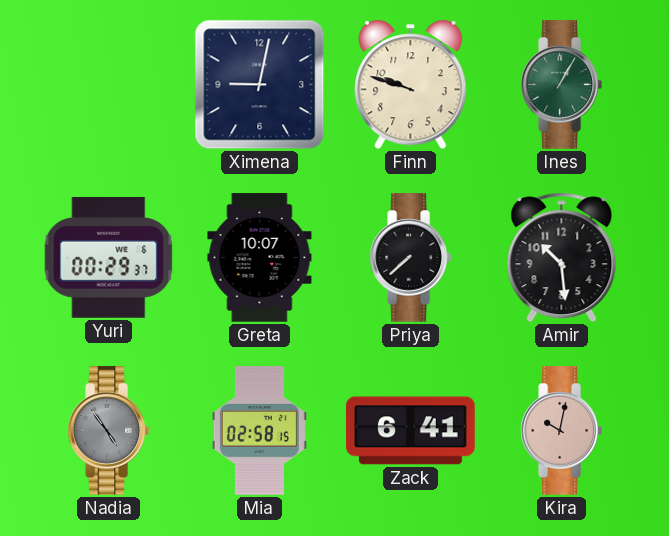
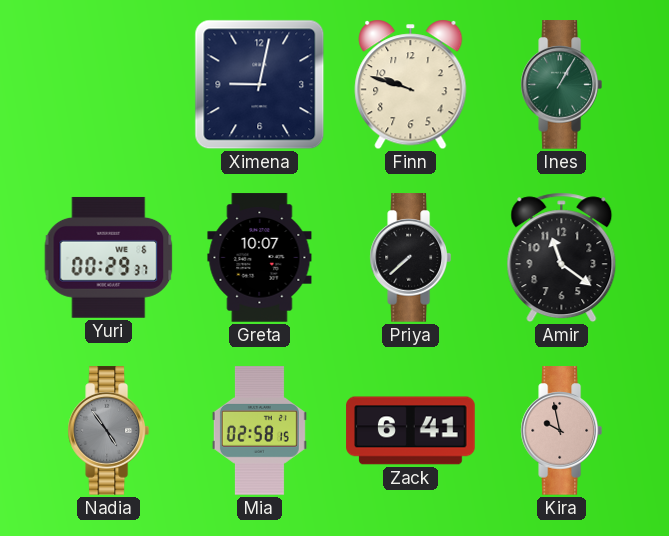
Amir: 10:29 -> 11:21
Kira: 10:02 -> 9:58
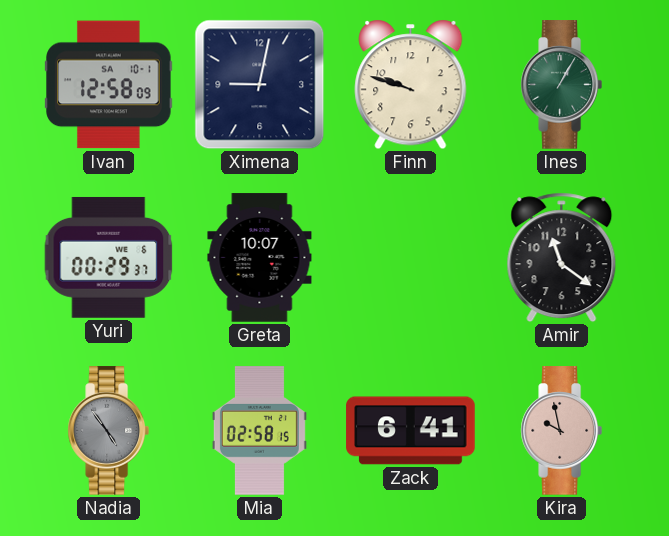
Ivan: none -> 12:58
Priya: 7:38 -> none
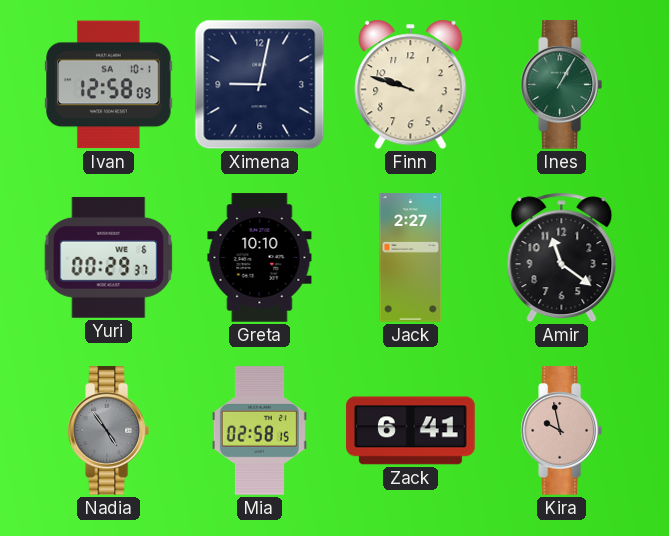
Greta: 10:07 -> 10:10
Jack: none -> 2:27
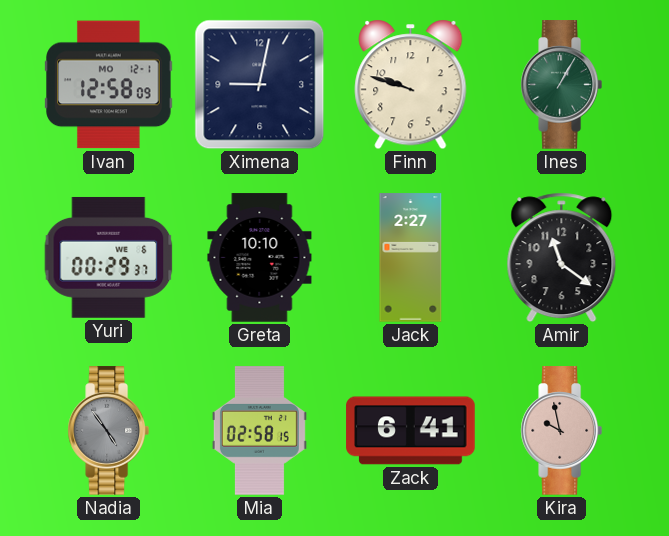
Ivan date: SA 10-1 -> MO 12-1
